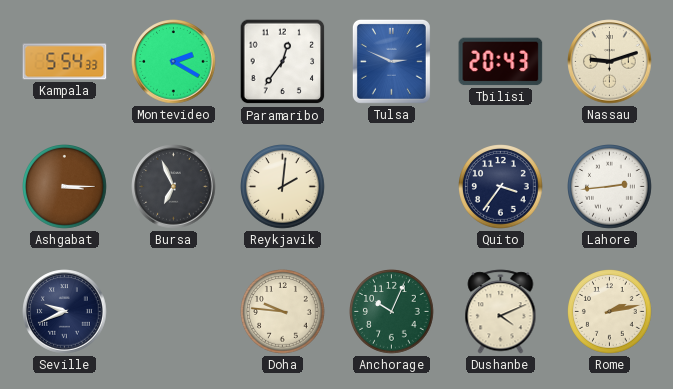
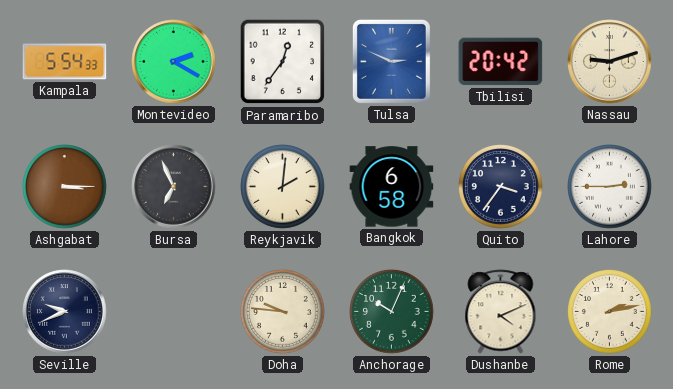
Tbilisi: 20:43 -> 20:42
Bangkok: none -> 6:58
Lahore: 2:44 -> 2:45
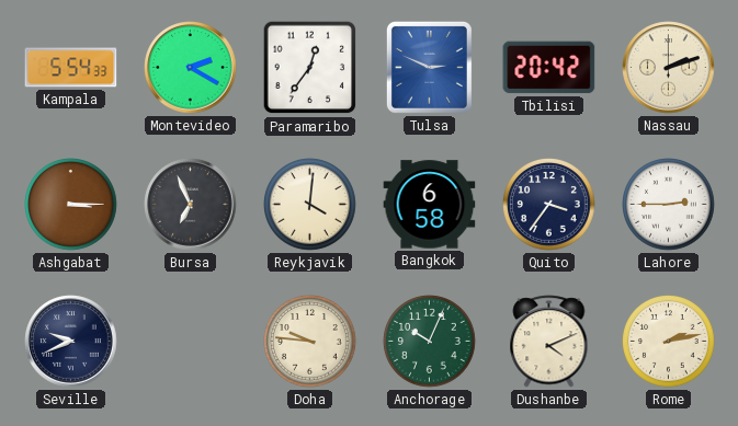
Nassau: 9:12 -> 2:12
Reykjavik: 2:01 -> 4:01
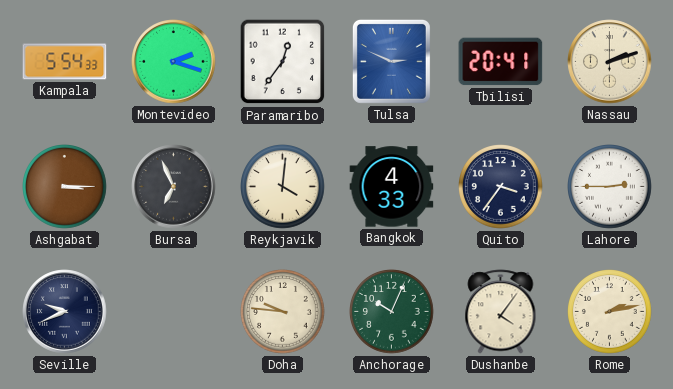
Montevideo: 2:20 -> 2:18
Tbilisi: 20:42 -> 20:41
Bangkok: 6:58 -> 4:33
Dushanbe: 4:11 -> 4:06
